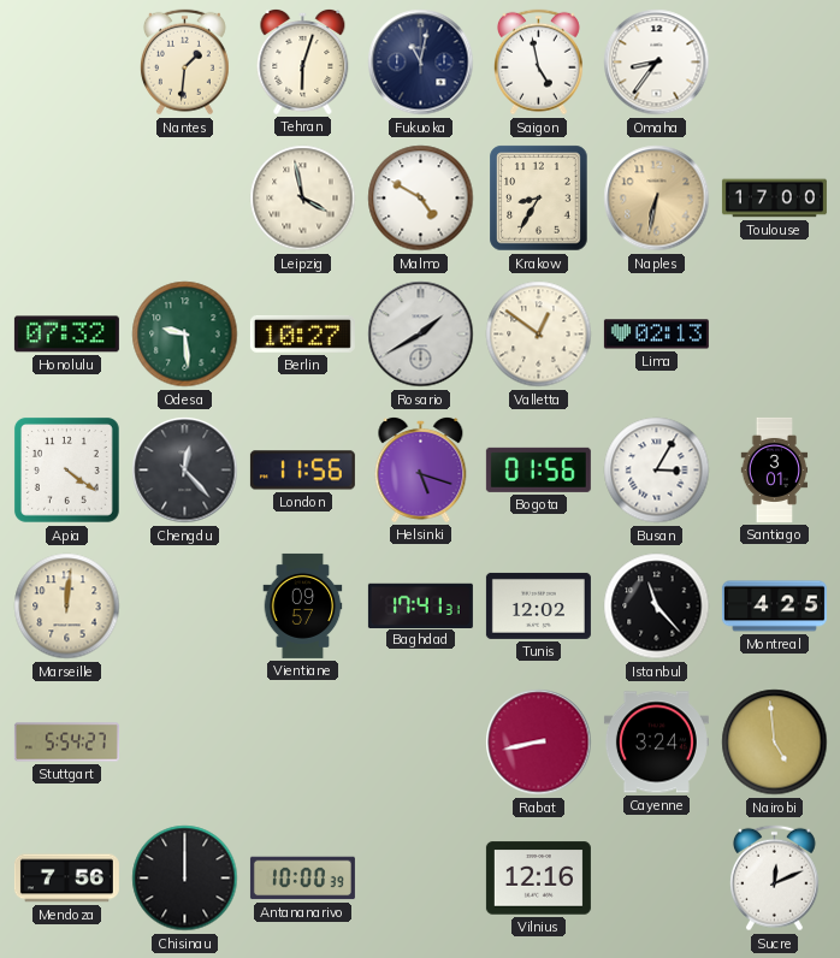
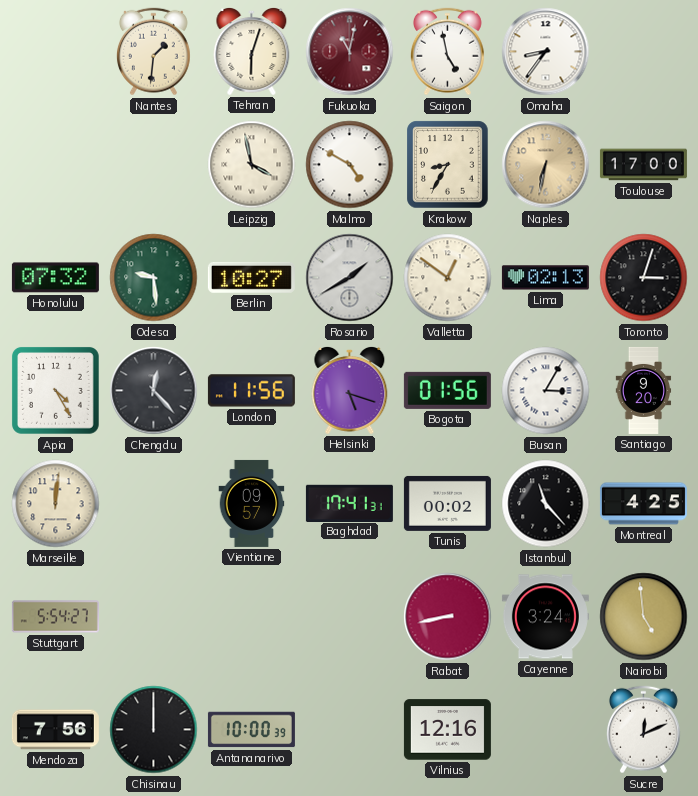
Fukuoka dial: navy -> burgundy
Toronto: none -> 3:03
Apia: 4:21 -> 4:25
Santiago: 3:01 -> 9:20
Tunis: 12:02 -> 00:02
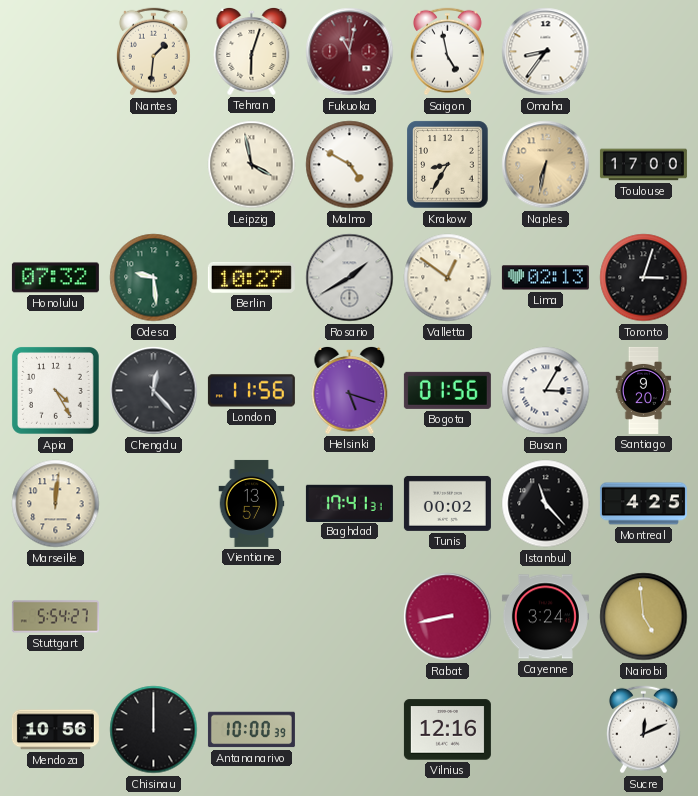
Vientiane: 09:57 -> 13:57
Mendoza: 7:56 -> 10:56
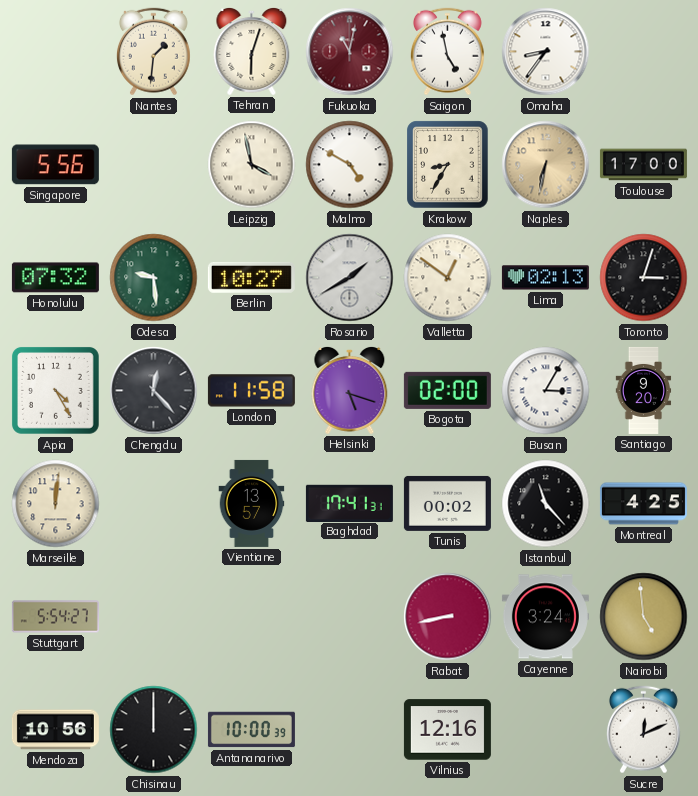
Singapore: none -> 5:56
London: 11:56 -> 11:58
Bogota: 01:56 -> 02:00
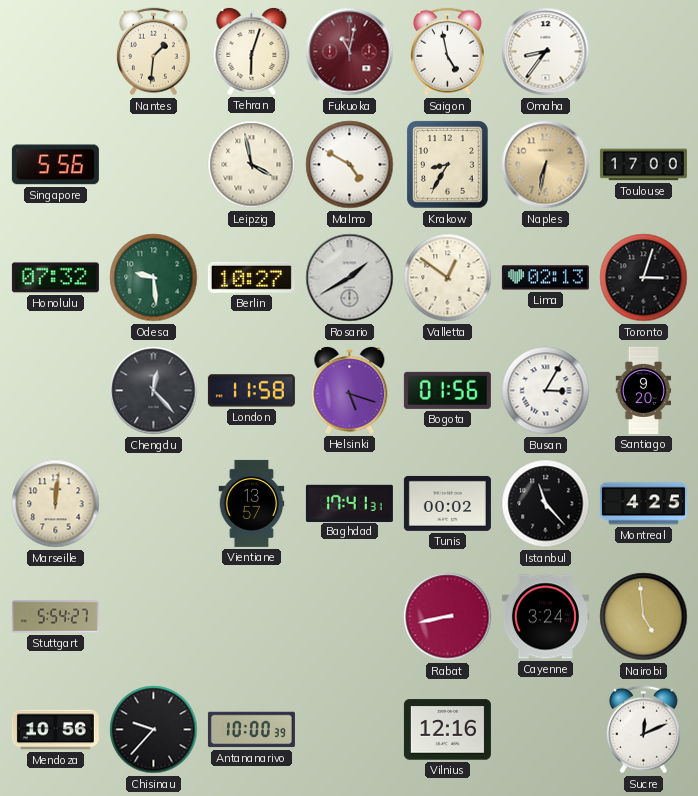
Apia: 4:25 -> none
Bogota: 02:00 -> 01:56
Chisinau: 12:00 -> 9:37
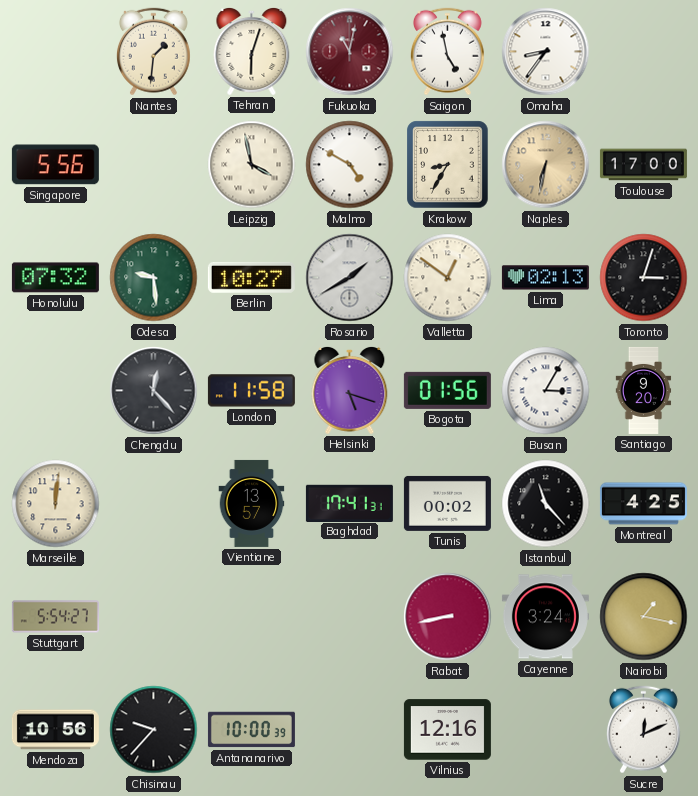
Nairobi: 4:59 -> 1:17
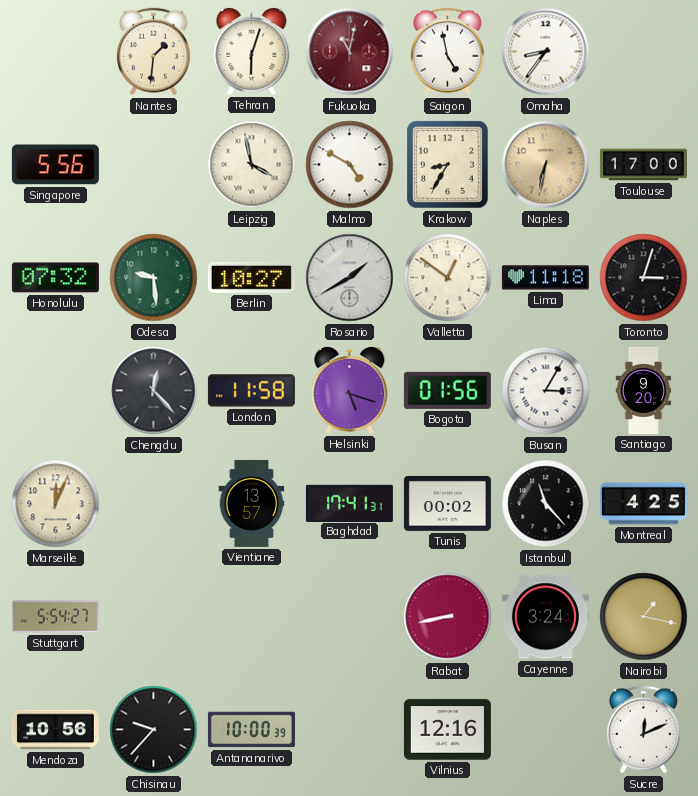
Lima: 02:13 -> 11:18
Marseille: 12:01 -> 12:04
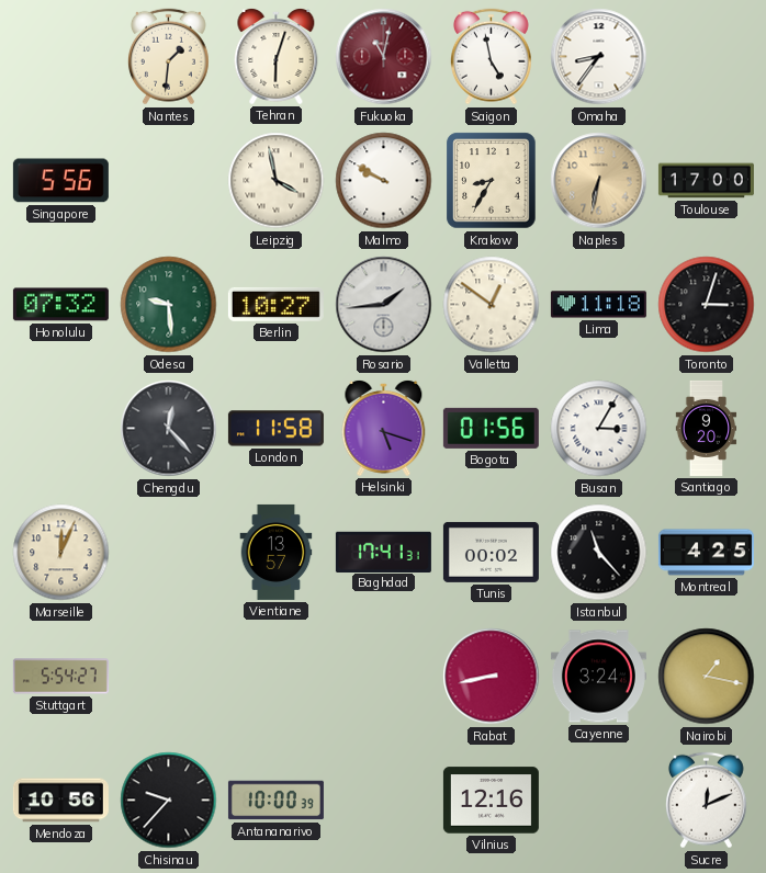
Malmo: 4:50 -> 9:50
Rosario: 1:40 -> 1:44
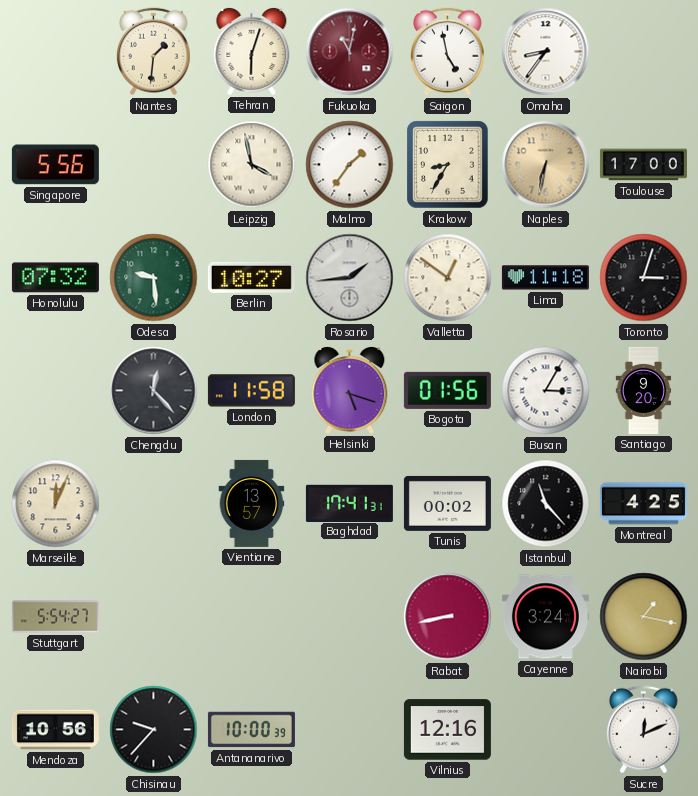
Malmo: 9:50 -> 1:36
